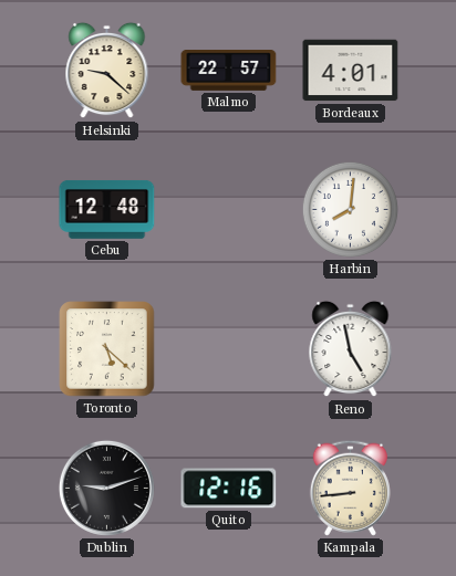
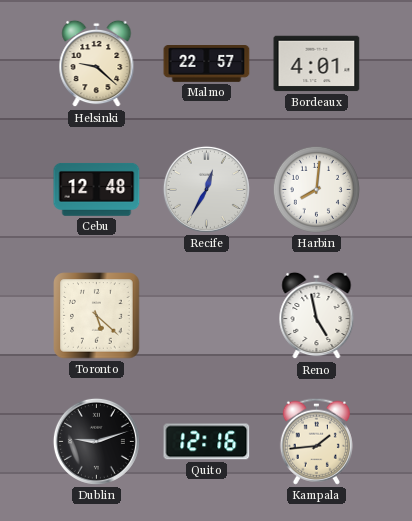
Recife: none -> 12:35
Kampala: 8:44 -> 1:44
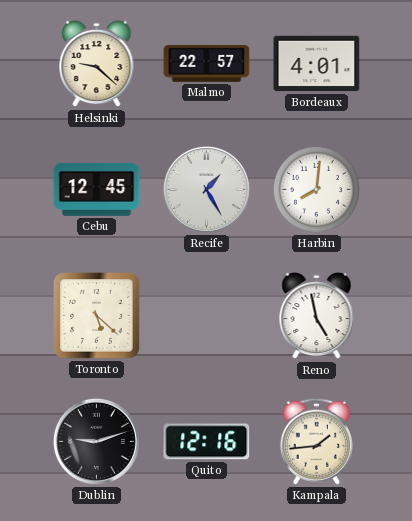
Cebu: 12:48 -> 12:45
Recife: 12:35 -> 1:25
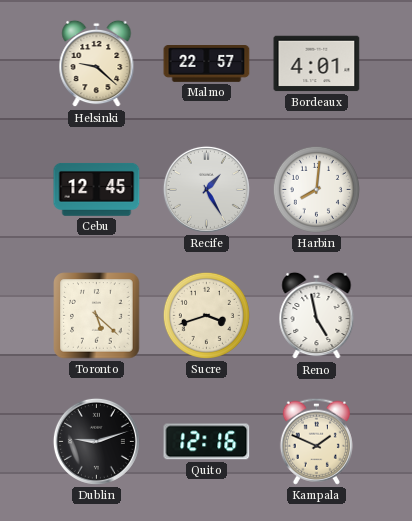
Sucre: none -> 3:42
Kampala: 1:44 -> 1:49
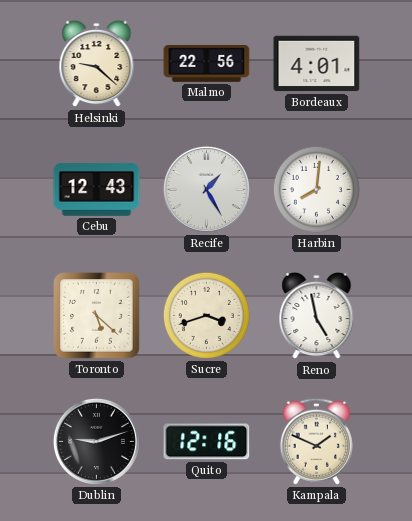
Malmo: 22:57 -> 22:56
Cebu: 12:45 -> 12:43
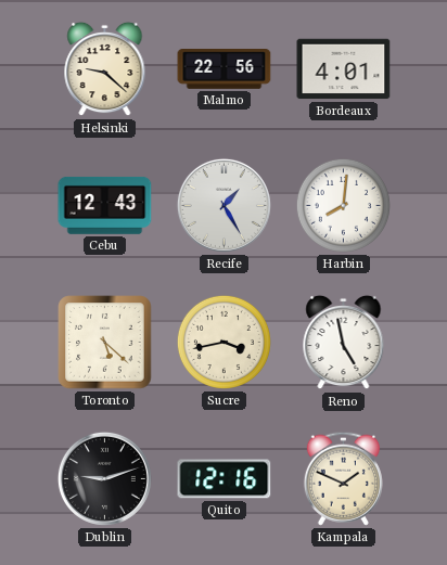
Sucre: 3:42 -> 3:43
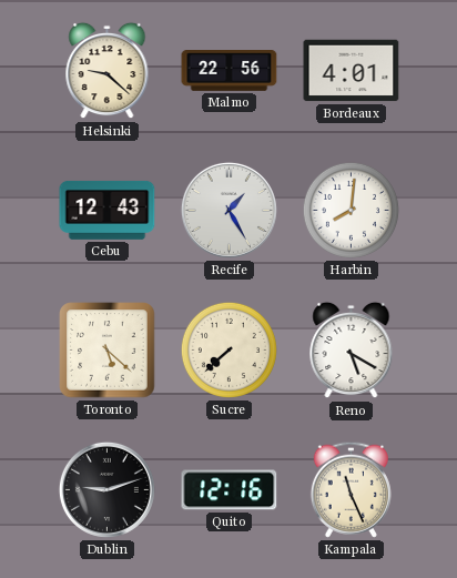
Sucre: 3:43 -> 7:38
Reno: 4:58 -> 5:20
Kampala: 1:49 -> 11:26
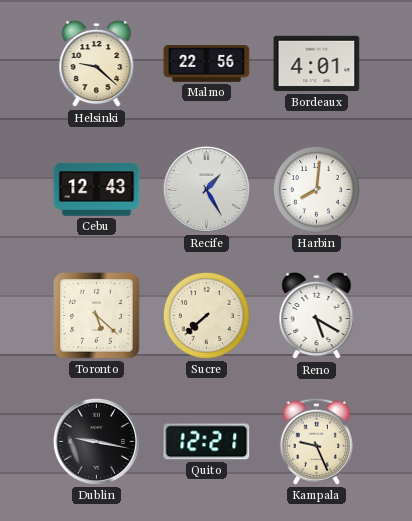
Dublin: 9:12 -> 9:17
Quito: 12:16 -> 12:21
Kampala: 11:26 -> 9:26
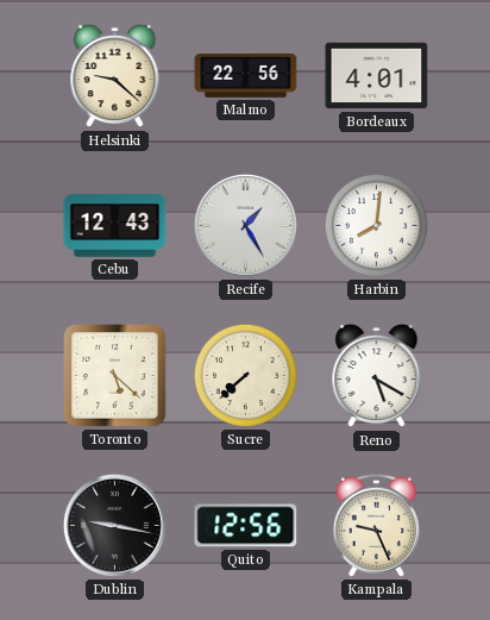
Quito: 12:21 -> 12:56
